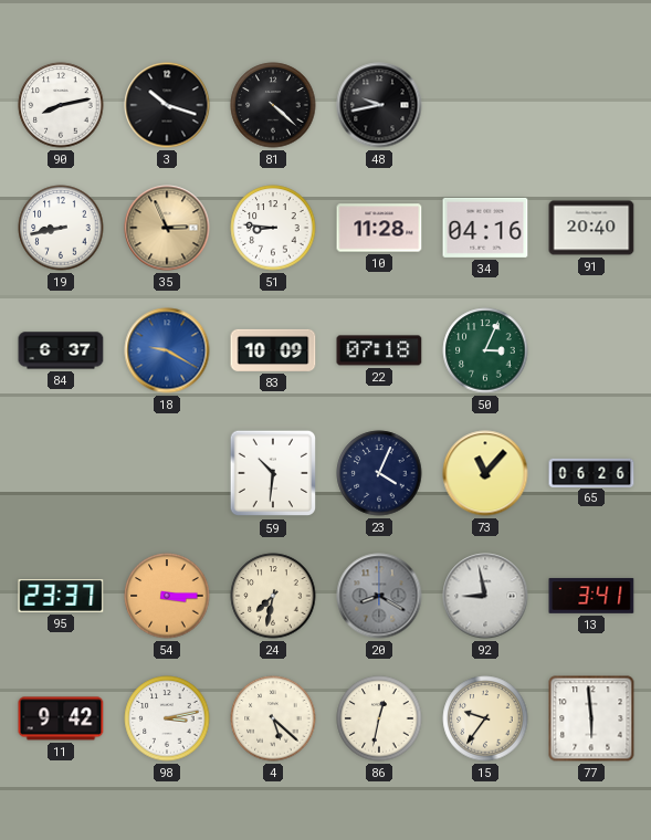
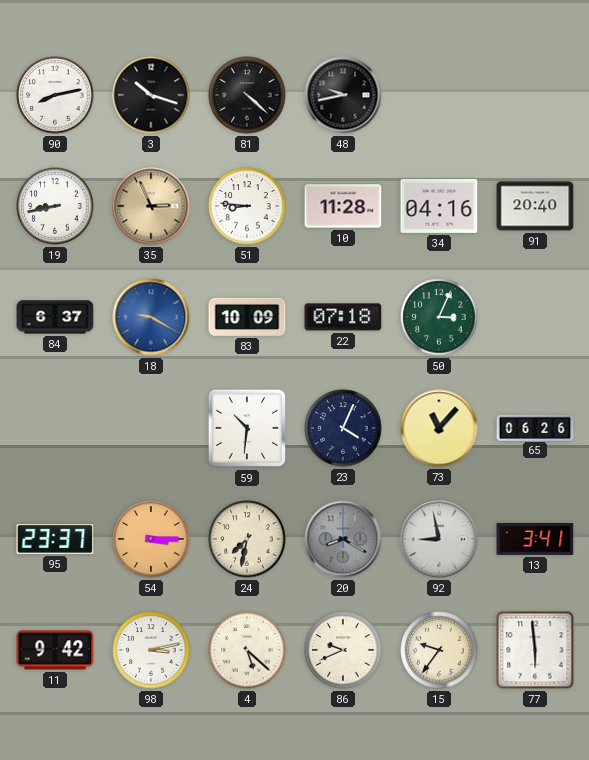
86: 12:32 -> 9:41
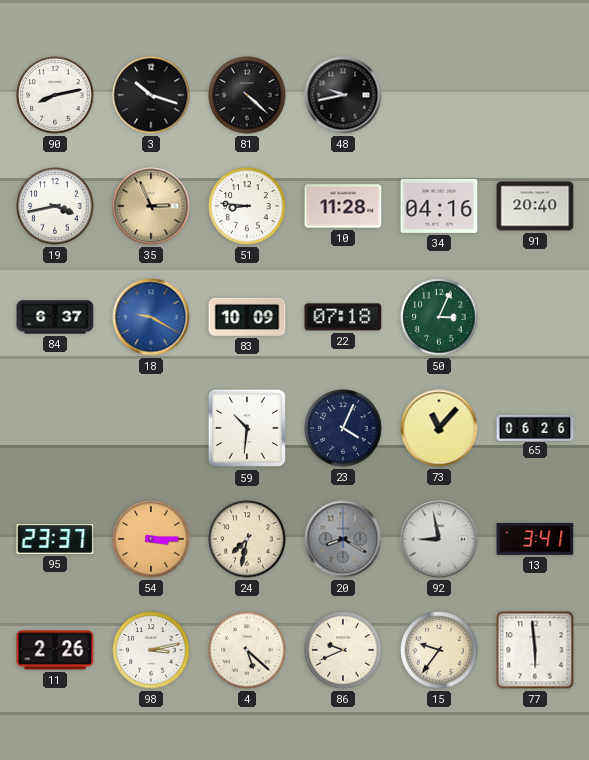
19: 8:43 -> 3:43
11: 9:42 -> 2:26
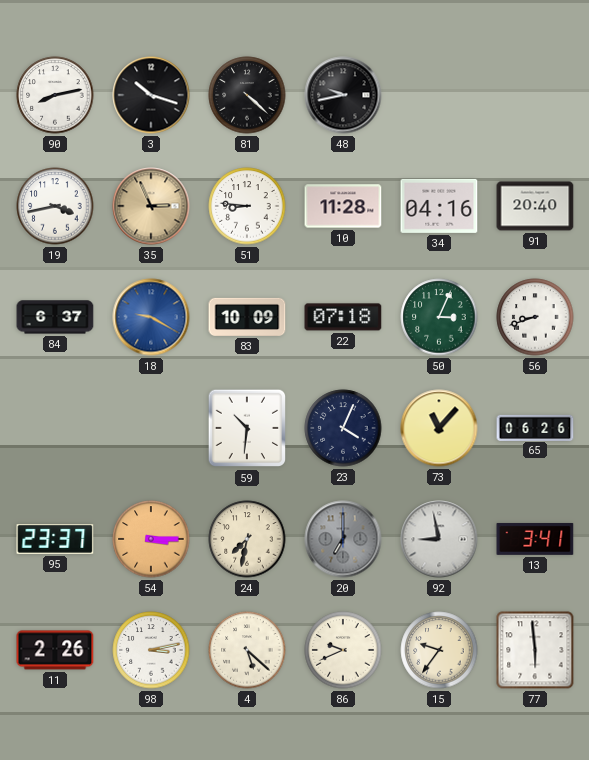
56: none -> 8:42
20: 8:20 -> 7:00
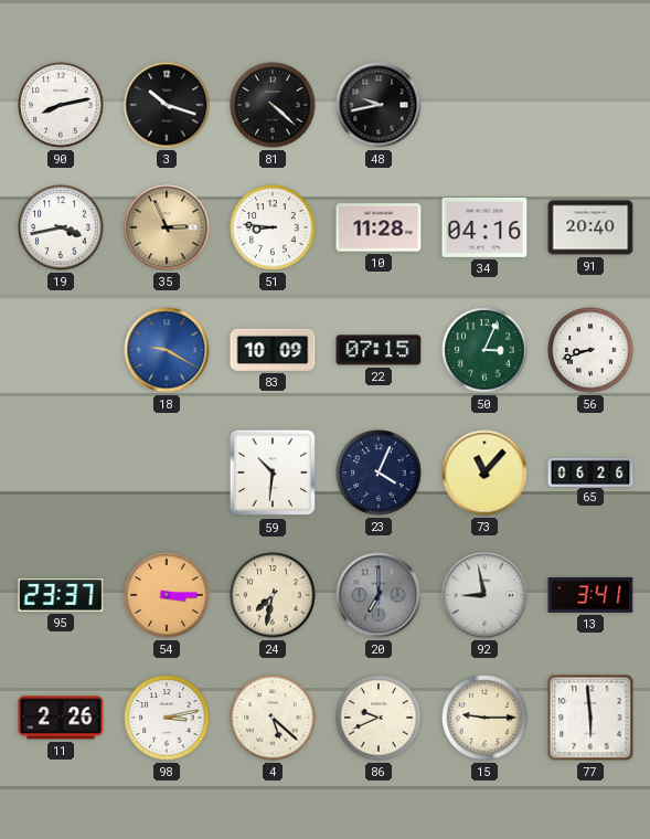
84: 6:37 -> none
22: 07:18 -> 07:15
15: 9:36 -> 9:15
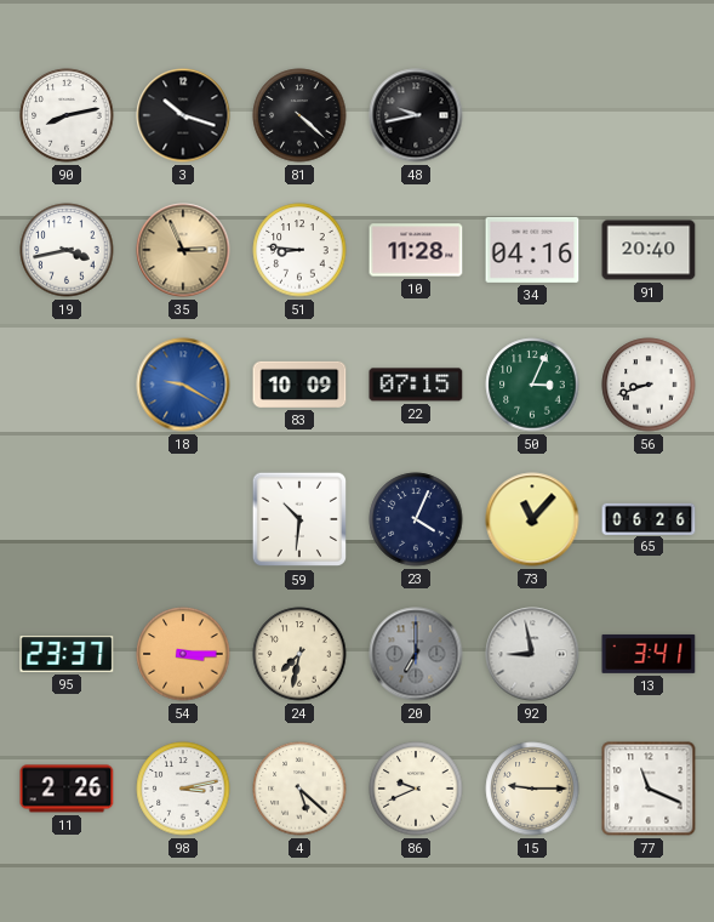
77: 5:59 -> 11:19
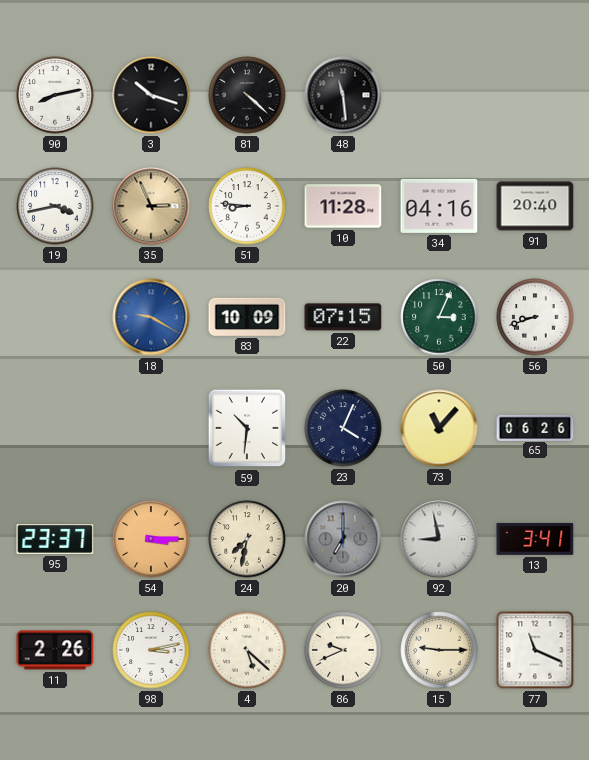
48: 9:43 -> 11:29
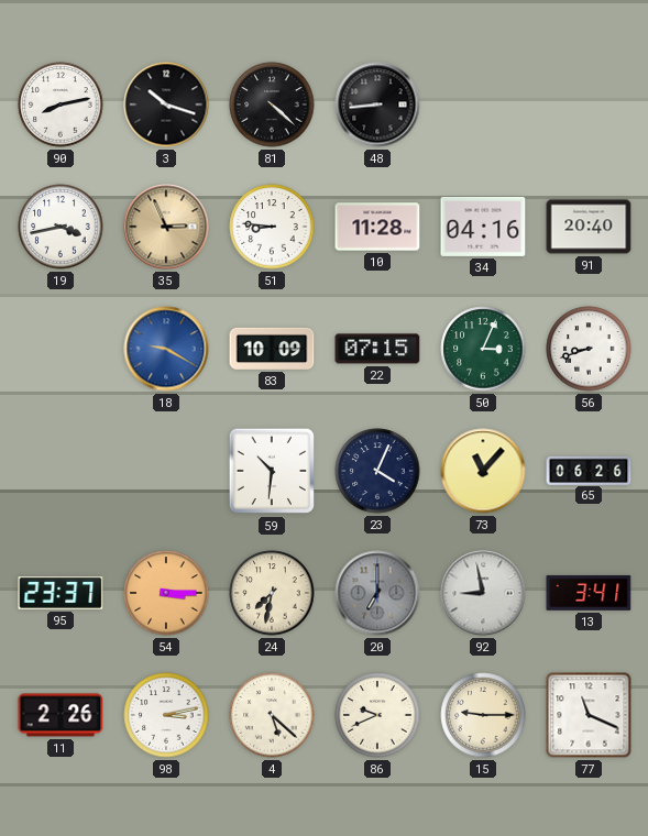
48: 11:29 -> 8:44
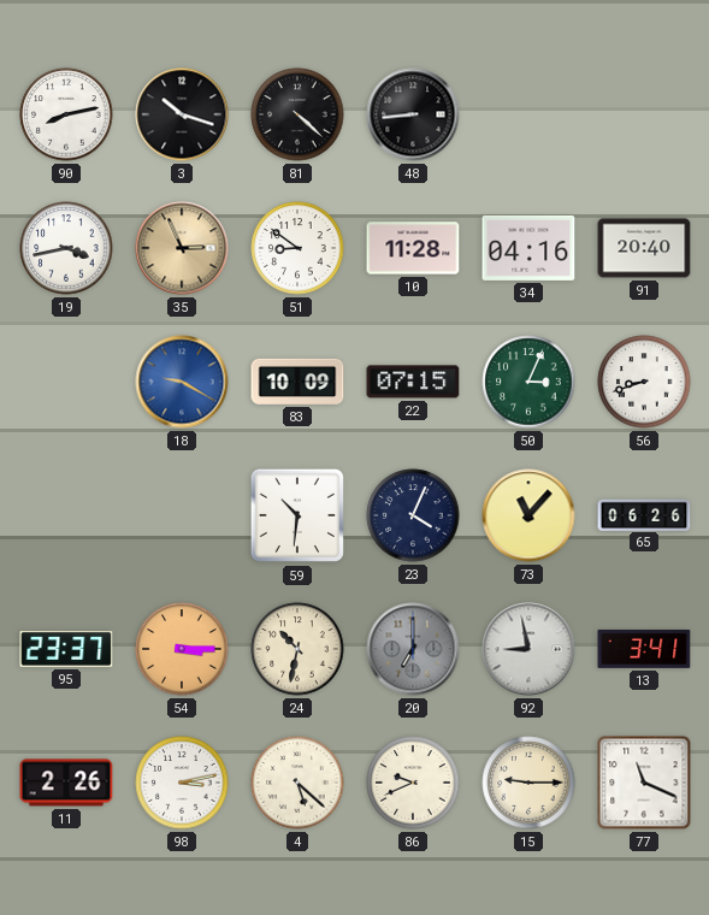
51: 8:46 -> 8:51
24: 7:32 -> 10:32
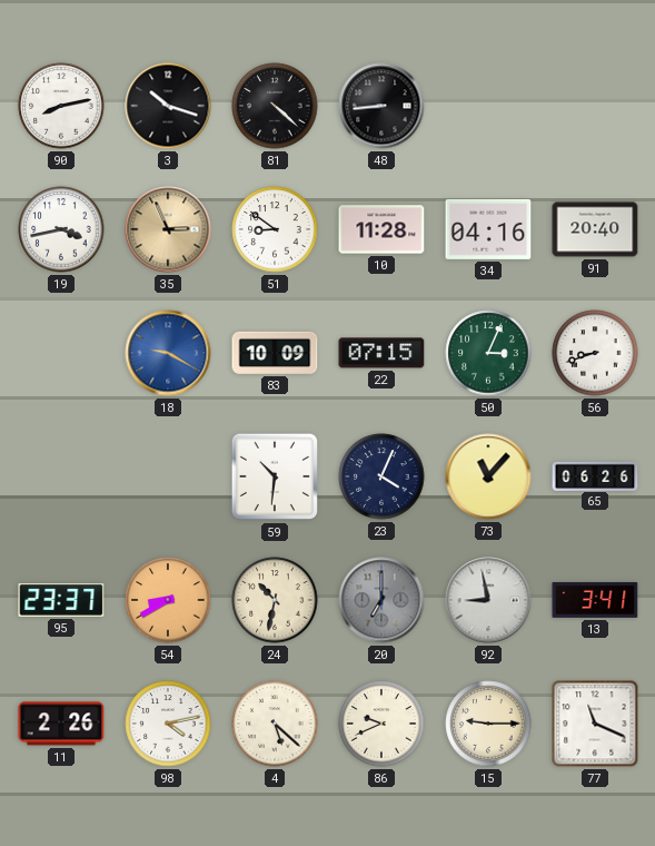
54: 3:15 -> 8:40
98: 3:13 -> 4:13
